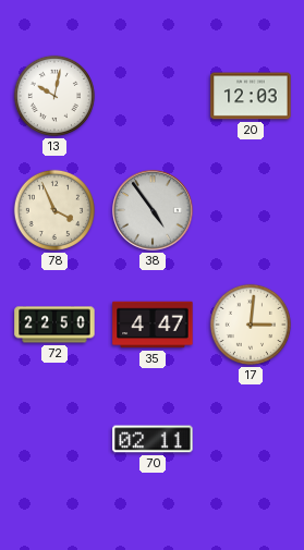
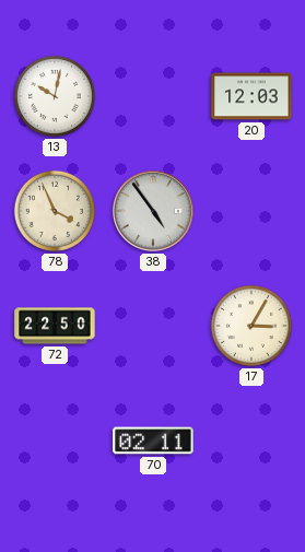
35: 4:47 -> none
17: 3:01 -> 3:05
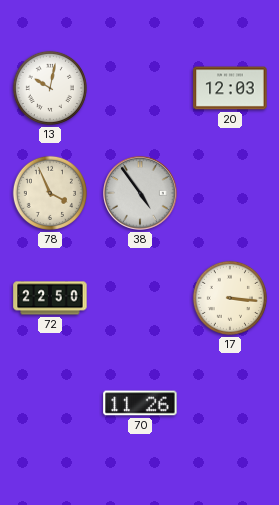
17: 3:05 -> 3:16
70: 02:11 -> 11:26
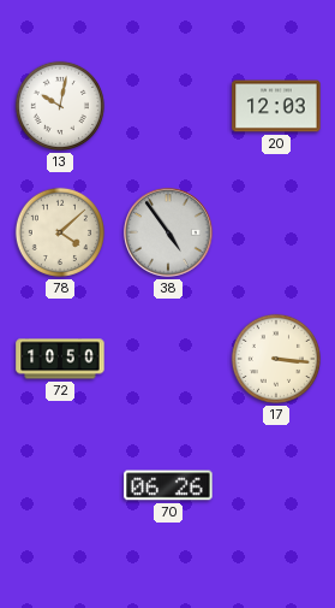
78: 3:56 -> 4:08
72: 22:50 -> 10:50
70: 11:26 -> 06:26
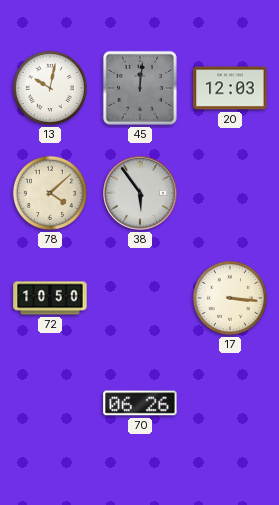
45: none -> 12:01
38: 4:54 -> 5:54
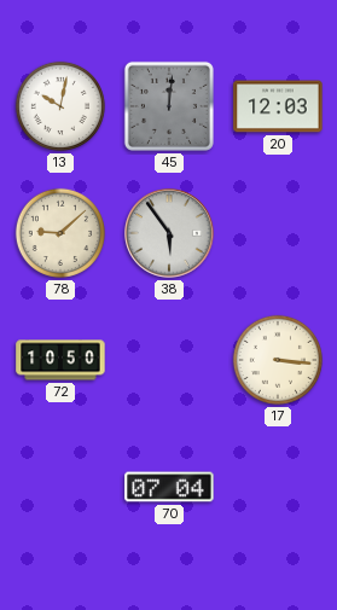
78: 4:08 -> 9:08
70: 06:26 -> 07:04
